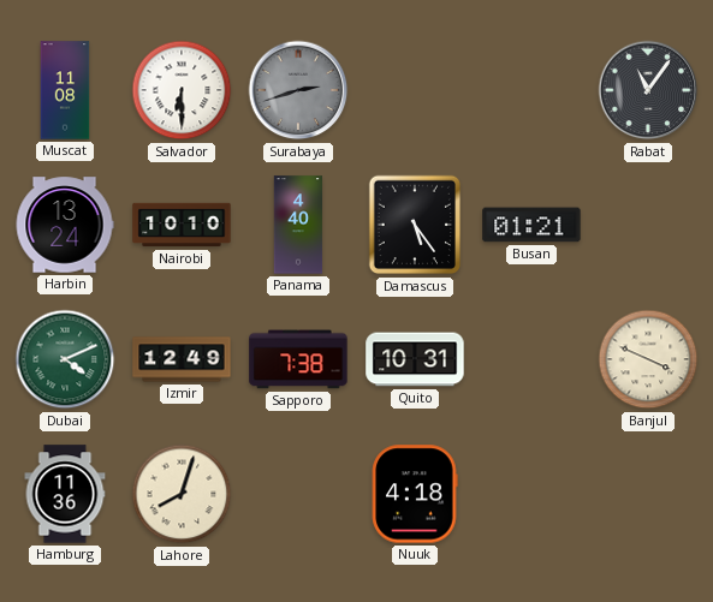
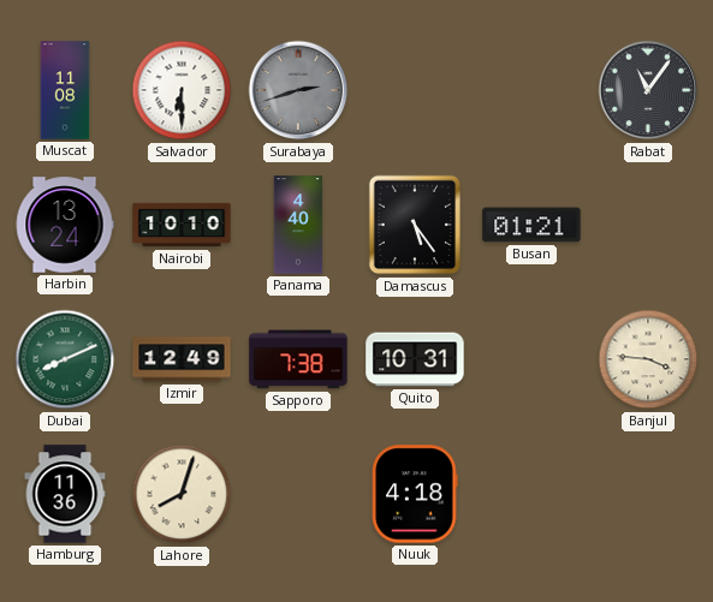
Dubai: 4:11 -> 8:11
Banjul: 3:49 -> 3:46
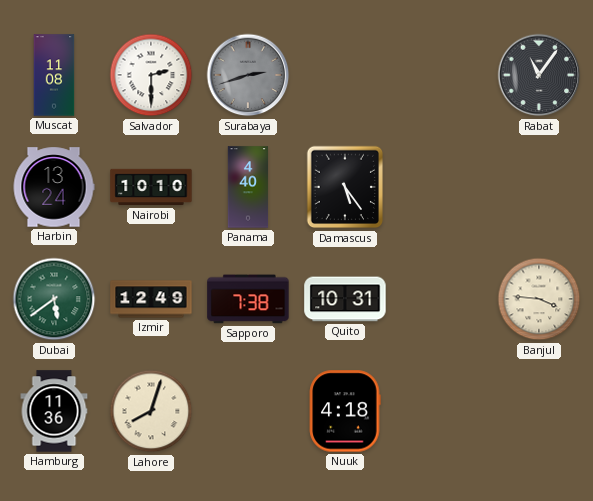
Salvador: 6:30 -> 2:30
Busan: 01:21 -> none
Dubai: 8:11 -> 5:39
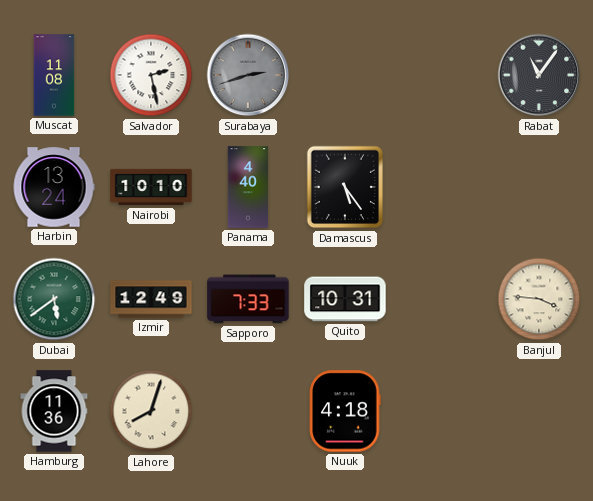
Salvador: 2:30 -> 2:28
Sapporo: 7:38 -> 7:33
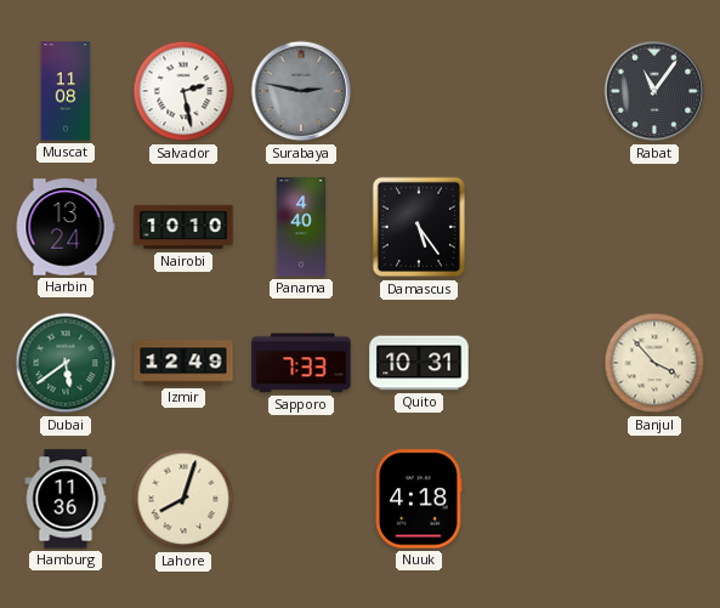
Surabaya: 2:42 -> 2:47
Banjul: 3:46 -> 3:53
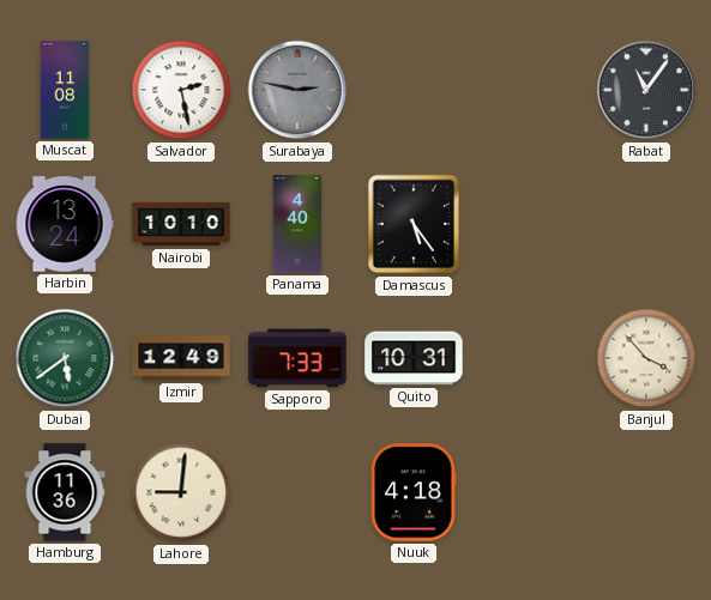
Lahore: 8:03 -> 9:01
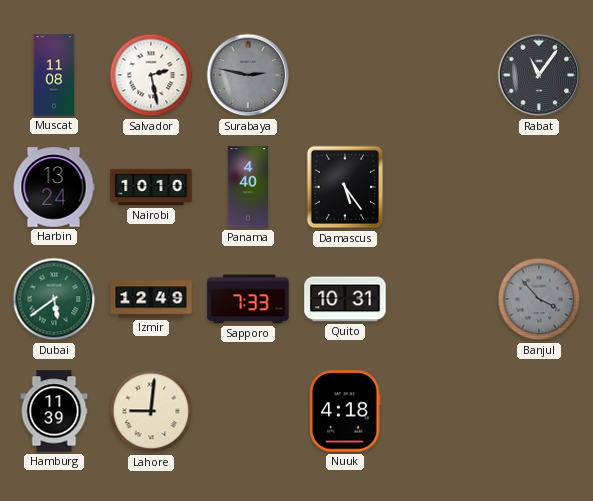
Banjul dial: cream -> grey
Hamburg: 11:36 -> 11:39
